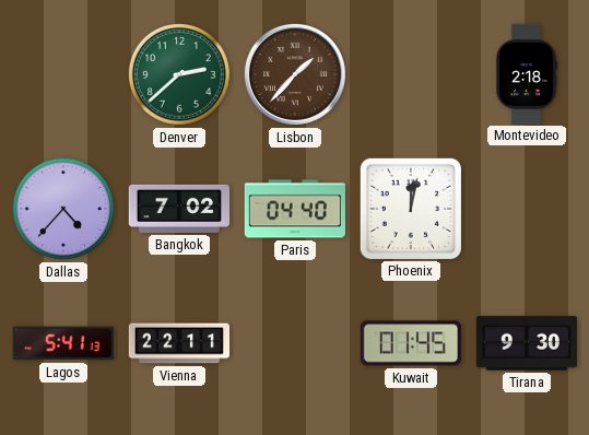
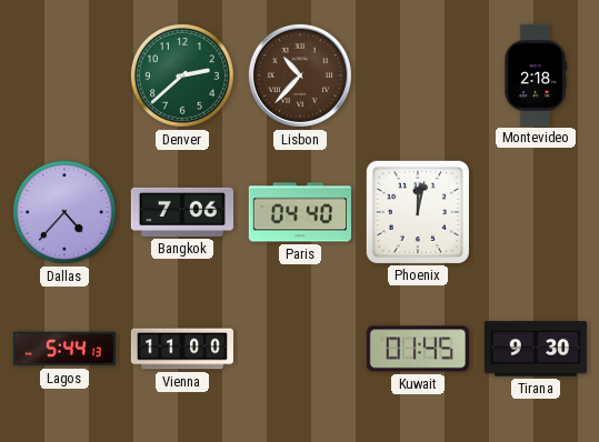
Lisbon: 1:37 -> 10:37
Bangkok: 7:02 -> 7:06
Lagos: 5:41 -> 5:44
Vienna: 22:11 -> 11:00
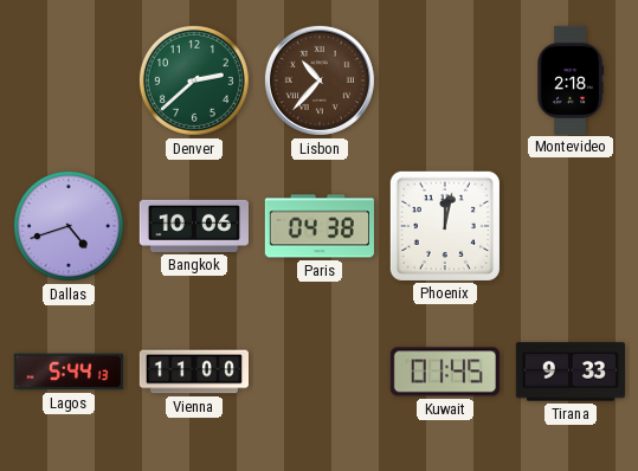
Dallas: 4:37 -> 4:42
Bangkok: 7:06 -> 10:06
Paris: 04:40 -> 04:38
Tirana: 9:30 -> 9:33
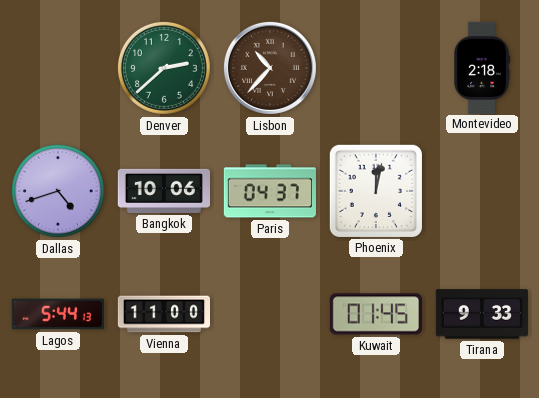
Paris: 04:38 -> 04:37
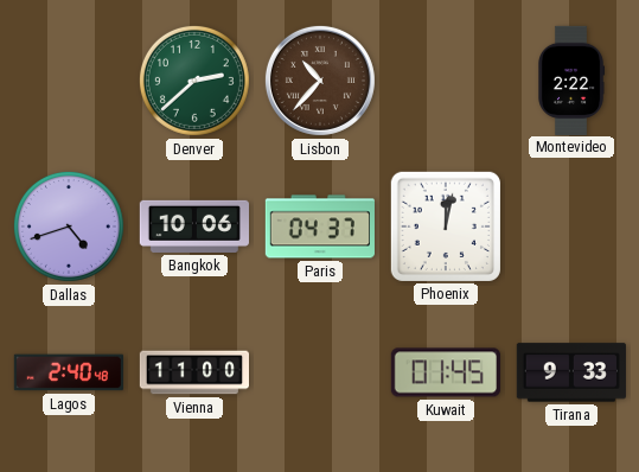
Montevideo: 2:18 -> 2:22
Lagos: 5:44 -> 2:40
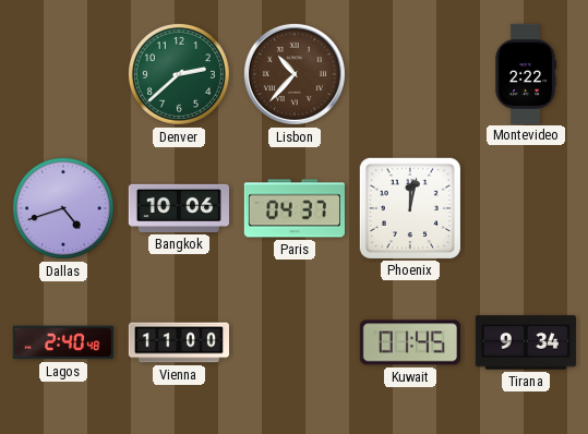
Tirana: 9:33 -> 9:34
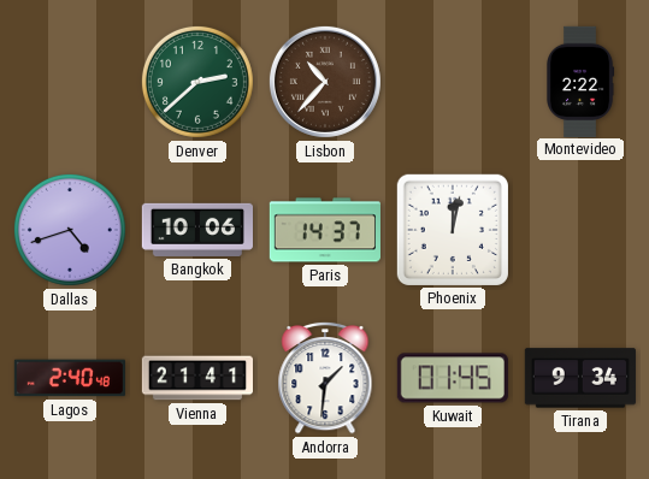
Paris: 04:37 -> 14:37
Vienna: 11:00 -> 21:41
Andorra: none -> 1:31
